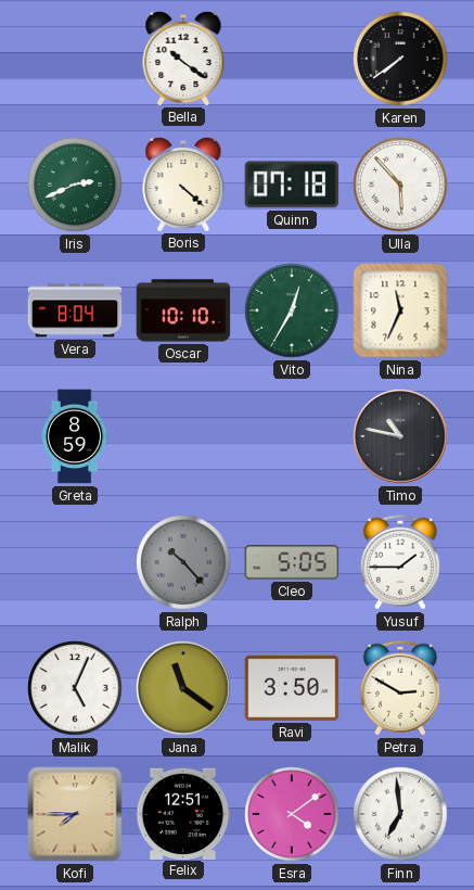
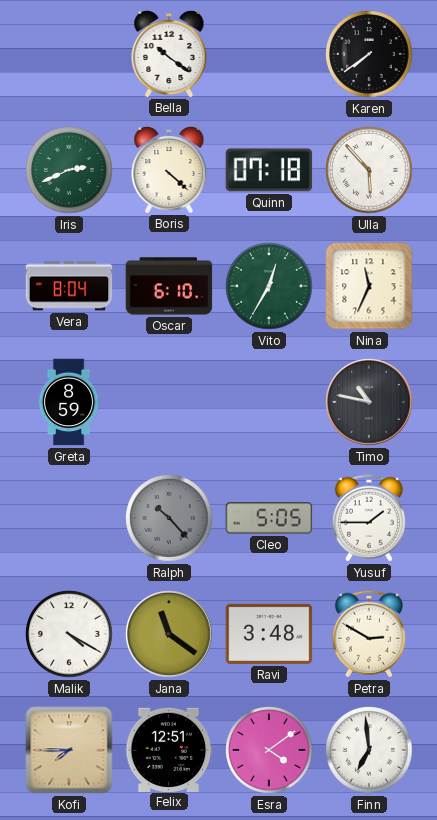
Oscar: 10:10 -> 6:10
Malik: 5:04 -> 4:20
Ravi: 3:50 -> 3:48
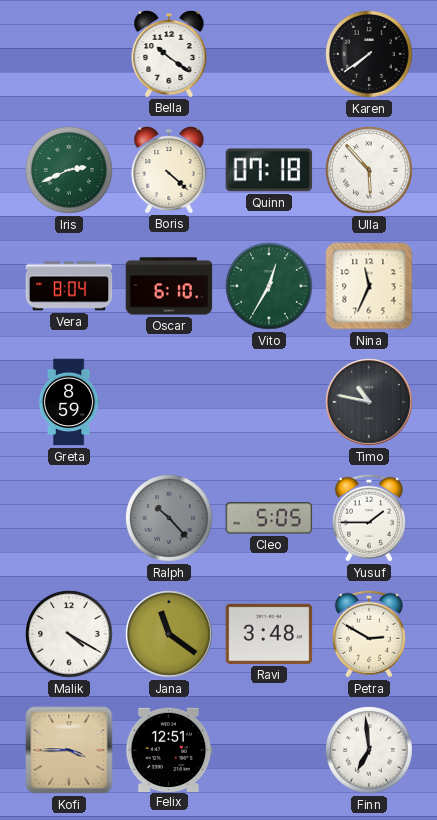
Kofi: 7:45 -> 3:45
Esra: 4:09 -> none
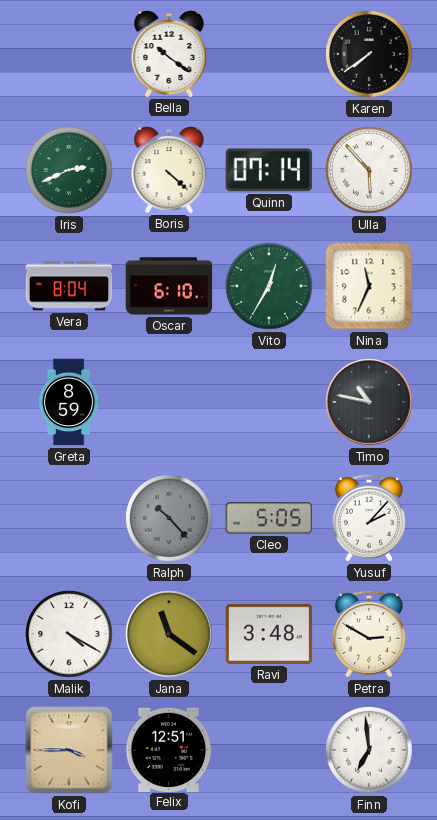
Quinn: 07:18 -> 07:14
Yusuf: 1:45 -> 2:07
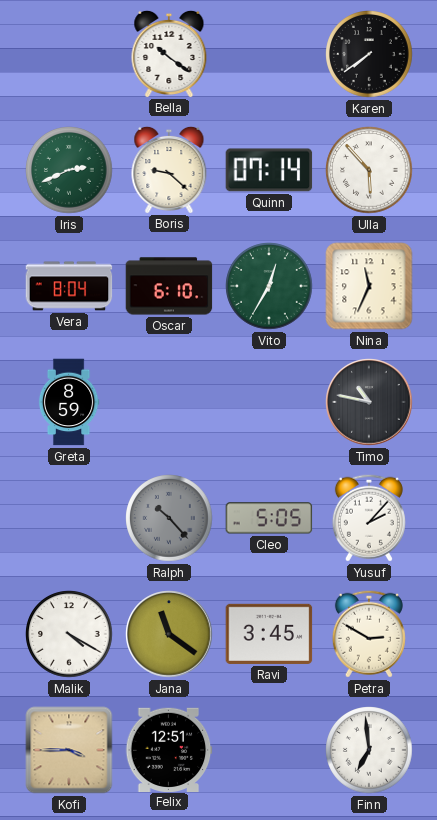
Boris: 4:22 -> 9:22
Ravi: 3:48 -> 3:45
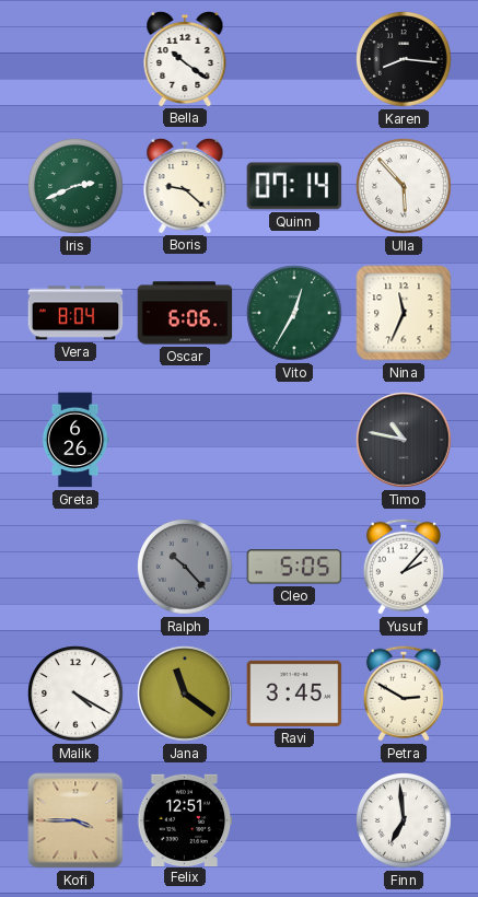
Karen: 7:39 -> 8:16
Oscar: 6:10 -> 6:06
Greta: 8:59 -> 6:26
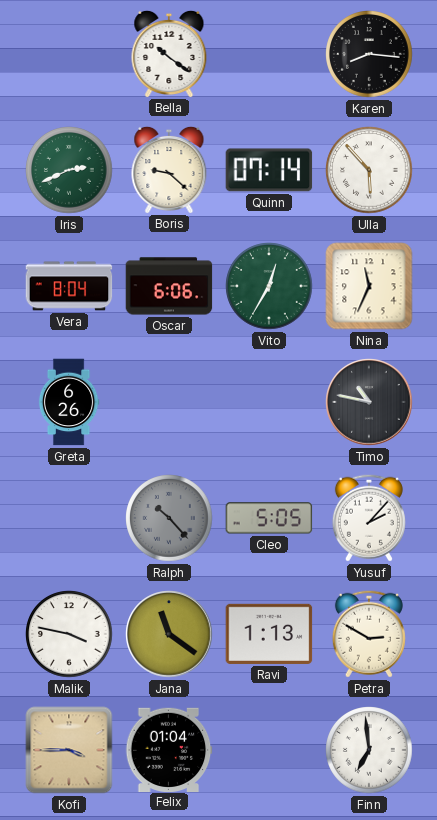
Malik: 4:20 -> 3:47
Ravi: 3:45 -> 1:13
Felix: 12:51 -> 01:04
